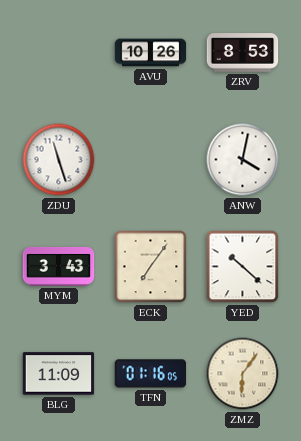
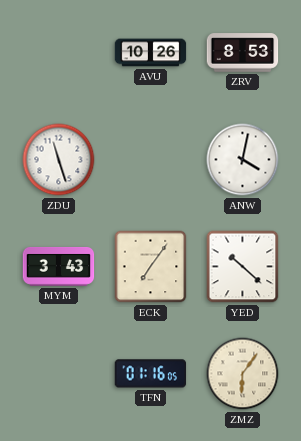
BLG: 11:09 -> none
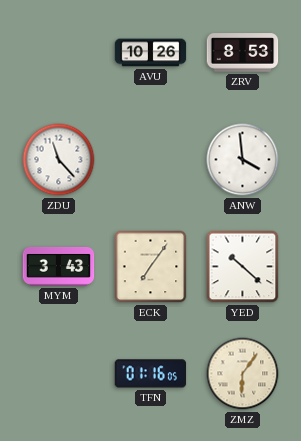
ZDU: 11:27 -> 11:23
ANW: 4:02 -> 3:59
